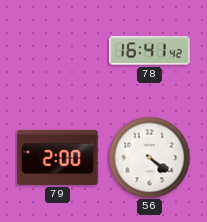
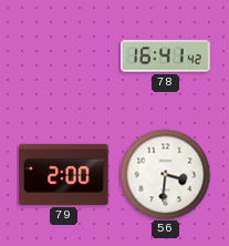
56: 4:21 -> 3:31
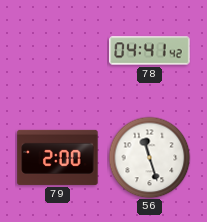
78: 16:41 -> 04:41
56: 3:31 -> 11:27
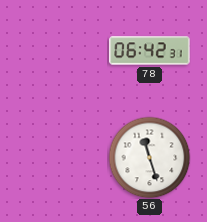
78: 04:41 -> 06:42
79: 2:00 -> none
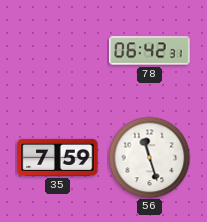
35: none -> 7:59
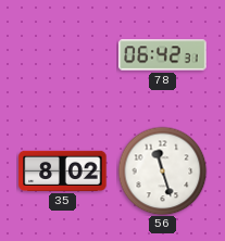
35: 7:59 -> 8:02
